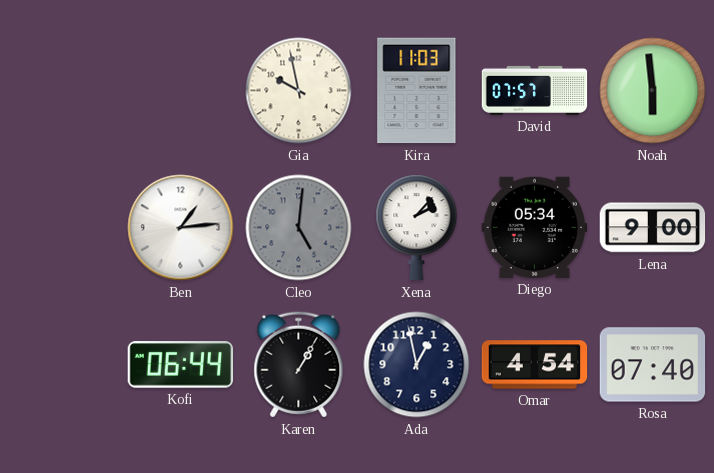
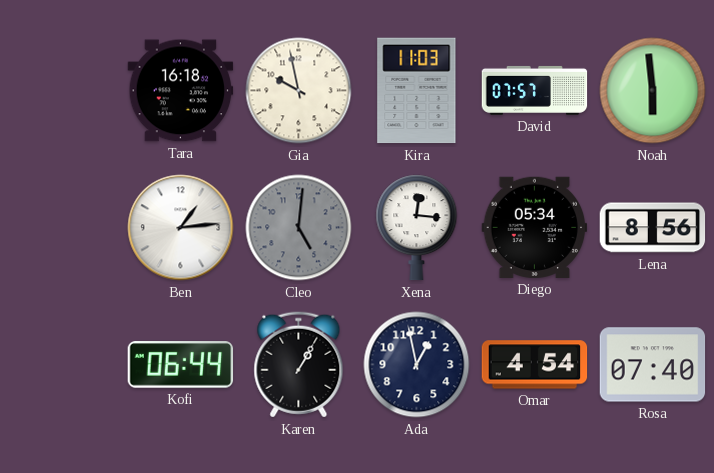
Tara: none -> 16:18
Xena: 2:07 -> 12:16
Lena: 9:00 -> 8:56
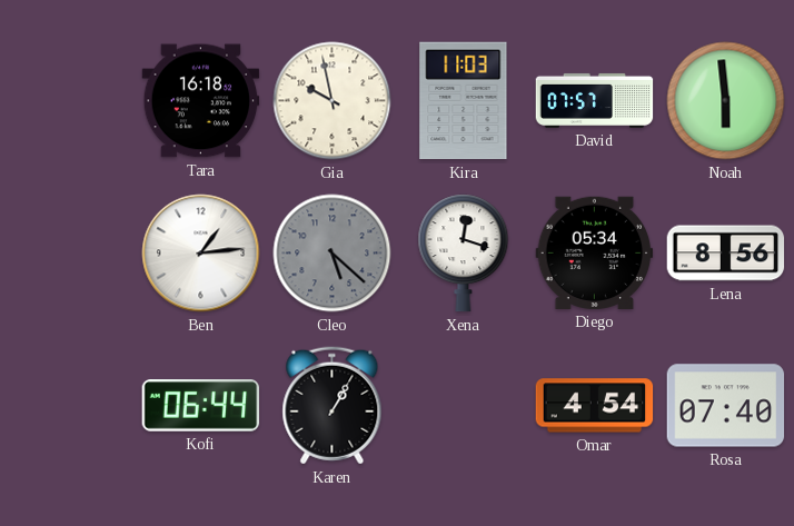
Cleo: 5:01 -> 5:22
Xena: 12:16 -> 12:18
Ada: 12:58 -> none
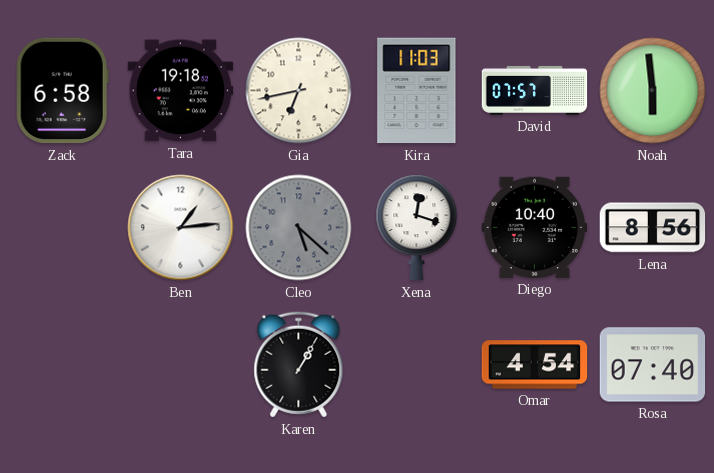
Zack: none -> 6:58
Tara: 16:18 -> 19:18
Gia: 9:58 -> 6:43
Diego: 05:34 -> 10:40
Kofi: 06:44 -> none
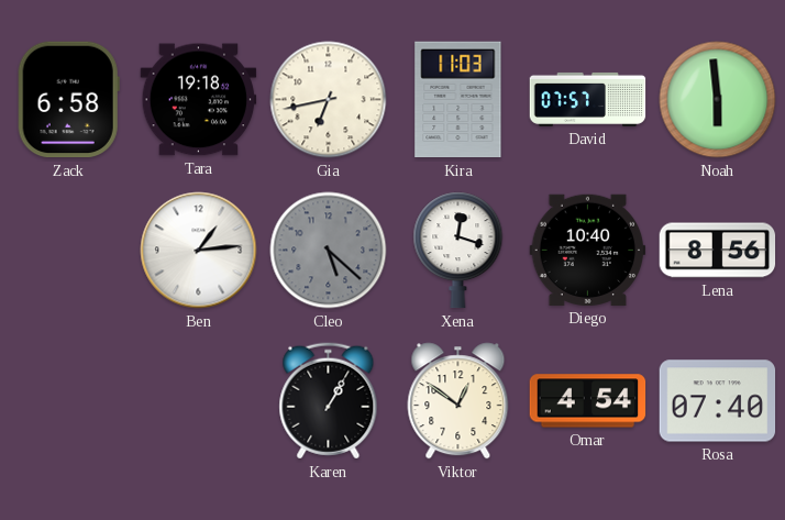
Viktor: none -> 12:51
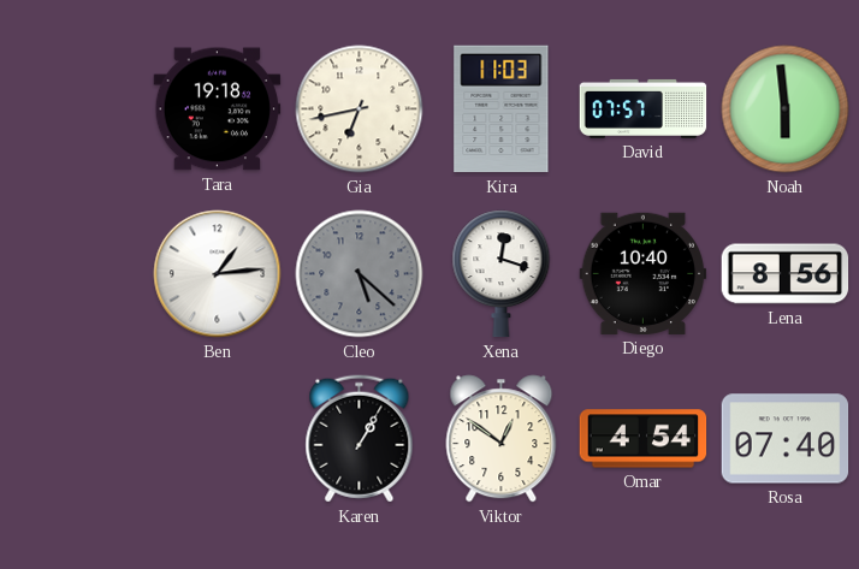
Zack: 6:58 -> none
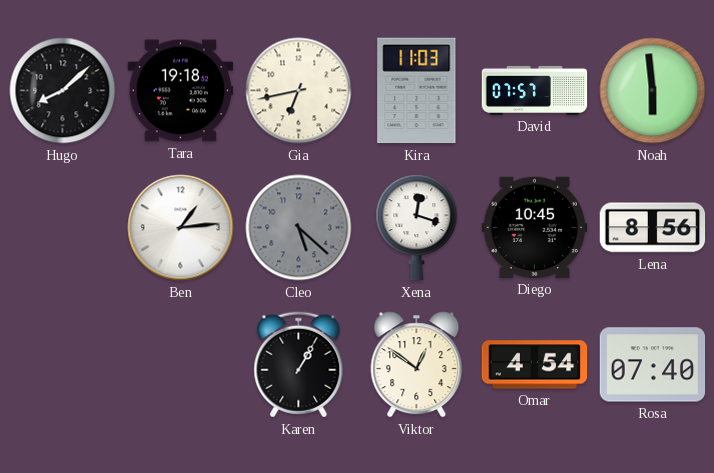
Hugo: none -> 8:08
Diego: 10:40 -> 10:45
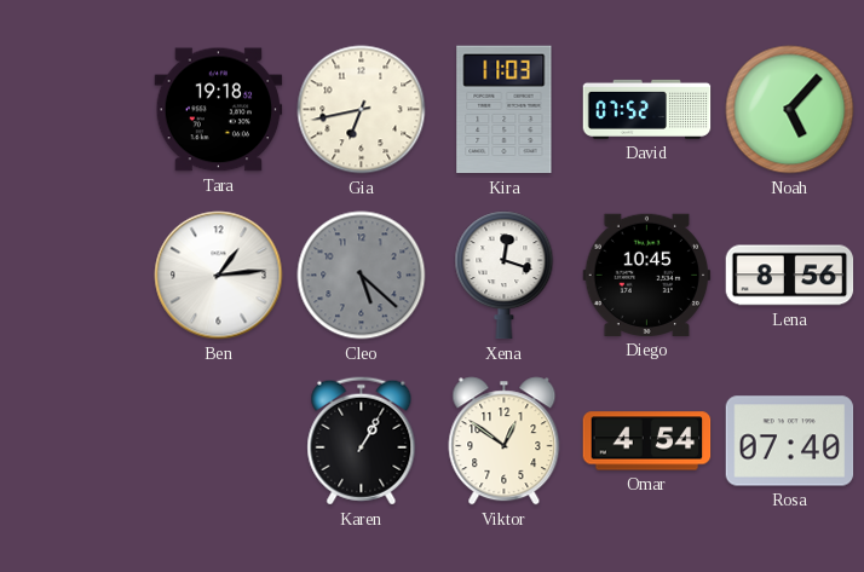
Hugo: 8:08 -> none
David: 07:57 -> 07:52
Noah: 5:59 -> 5:07
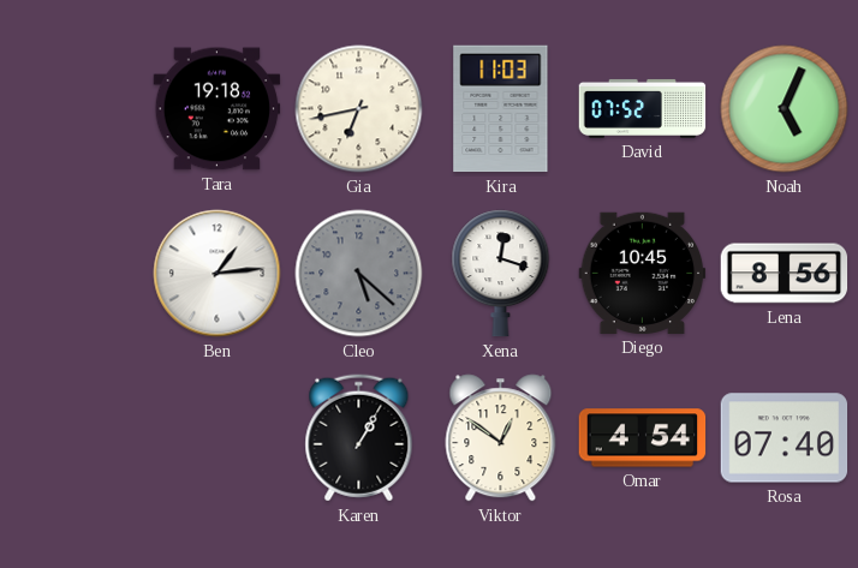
Noah: 5:07 -> 5:04
